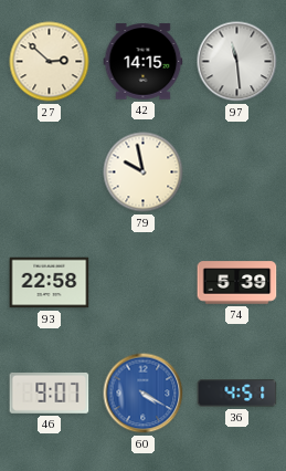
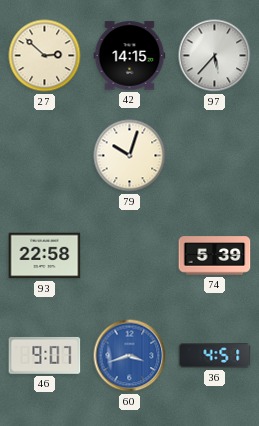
97: 11:29 -> 5:37
79: 9:58 -> 10:03
60: 4:20 -> 3:42
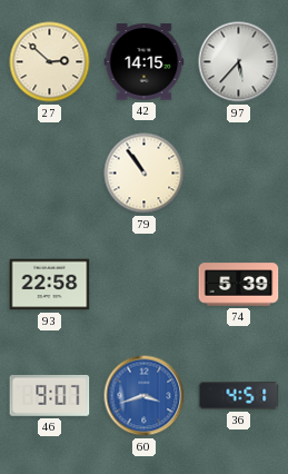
79: 10:03 -> 10:54
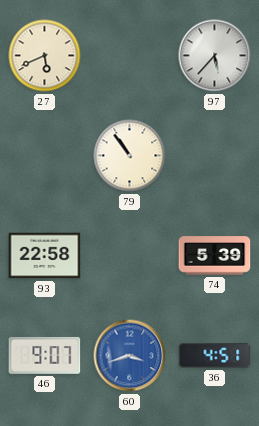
27: 2:52 -> 5:41
42: 14:15 -> none
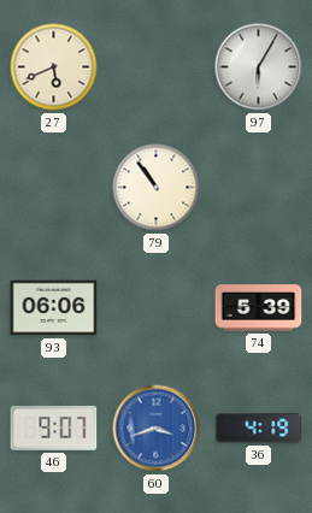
97: 5:37 -> 6:05
93: 22:58 -> 06:06
36: 4:51 -> 4:19
